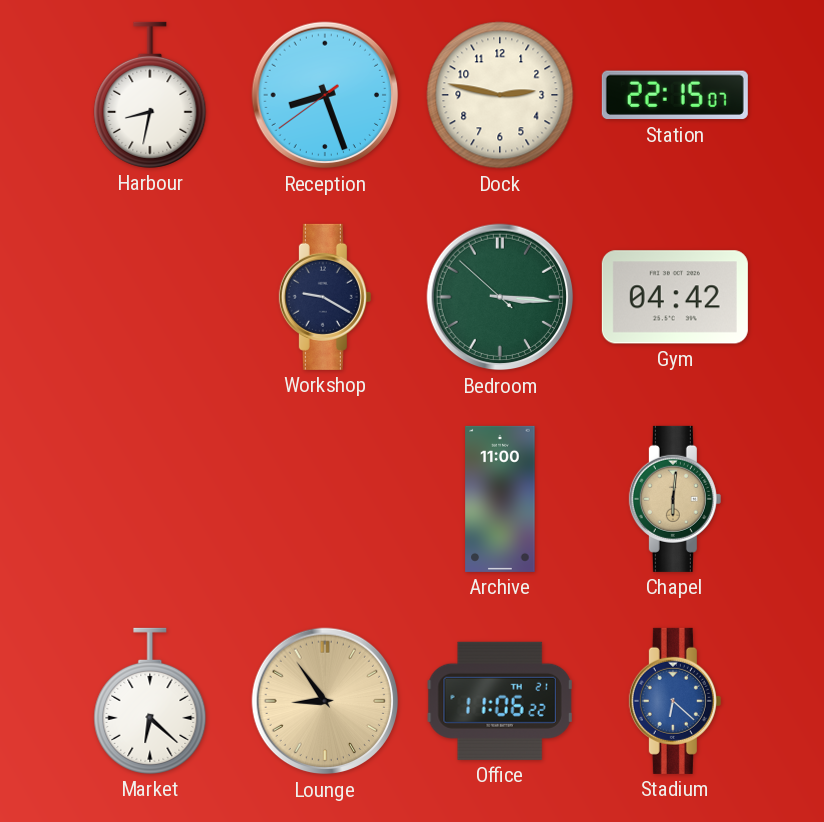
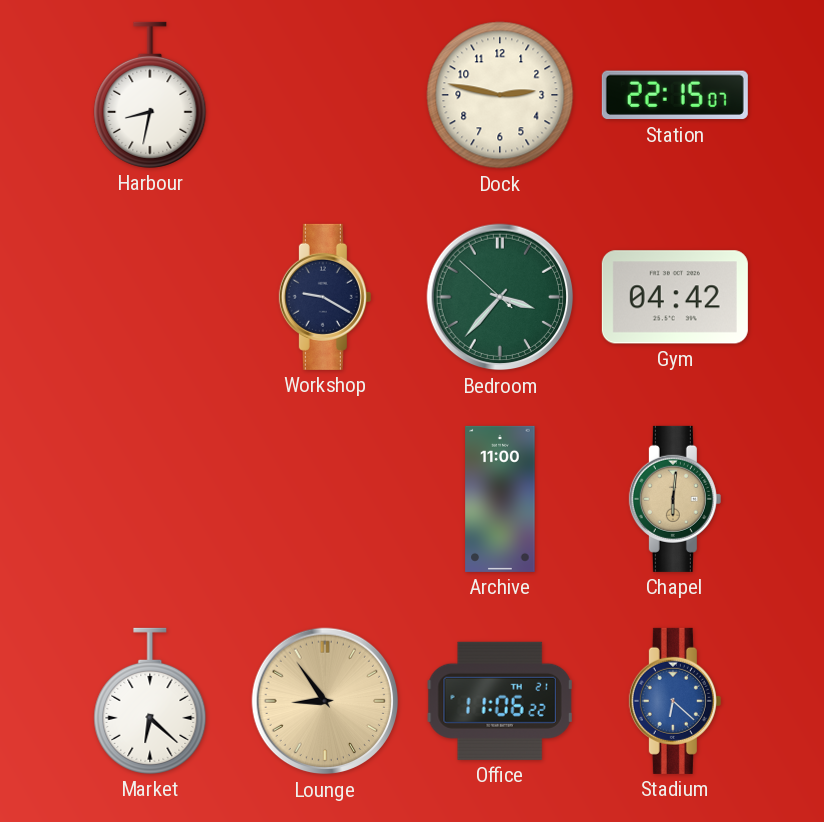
Reception: 8:26 -> none
Bedroom: 3:15 -> 3:36
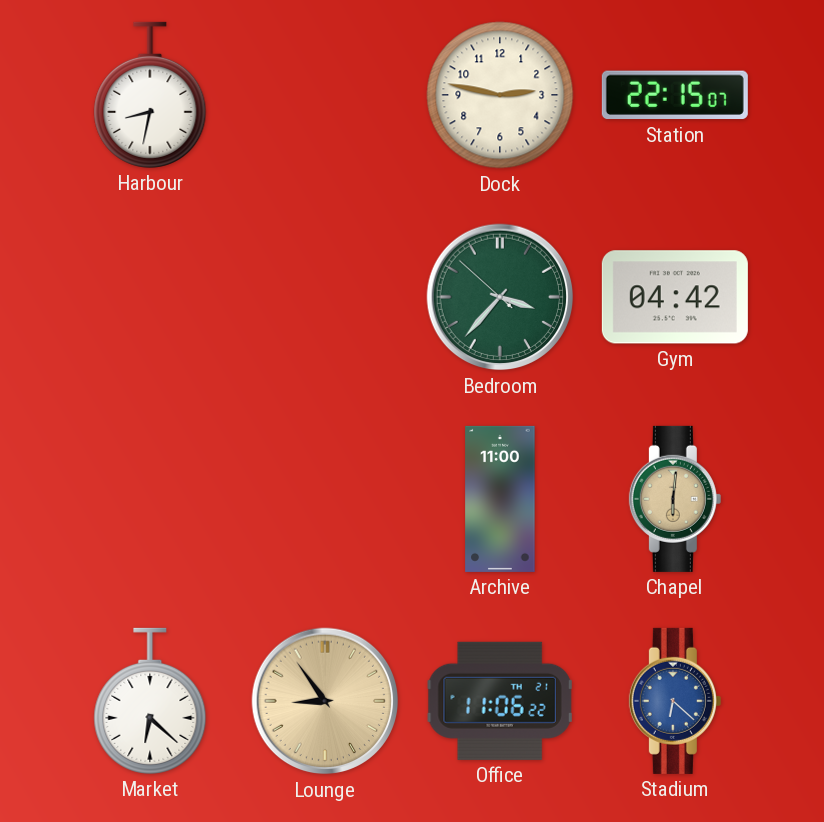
Workshop: 9:20 -> none
